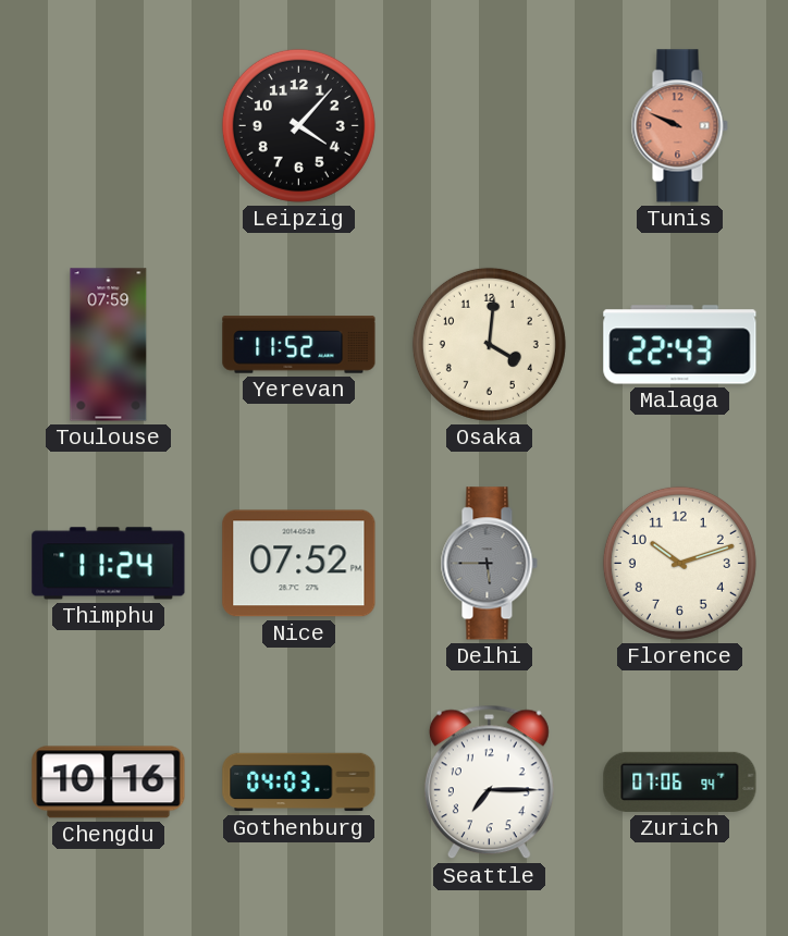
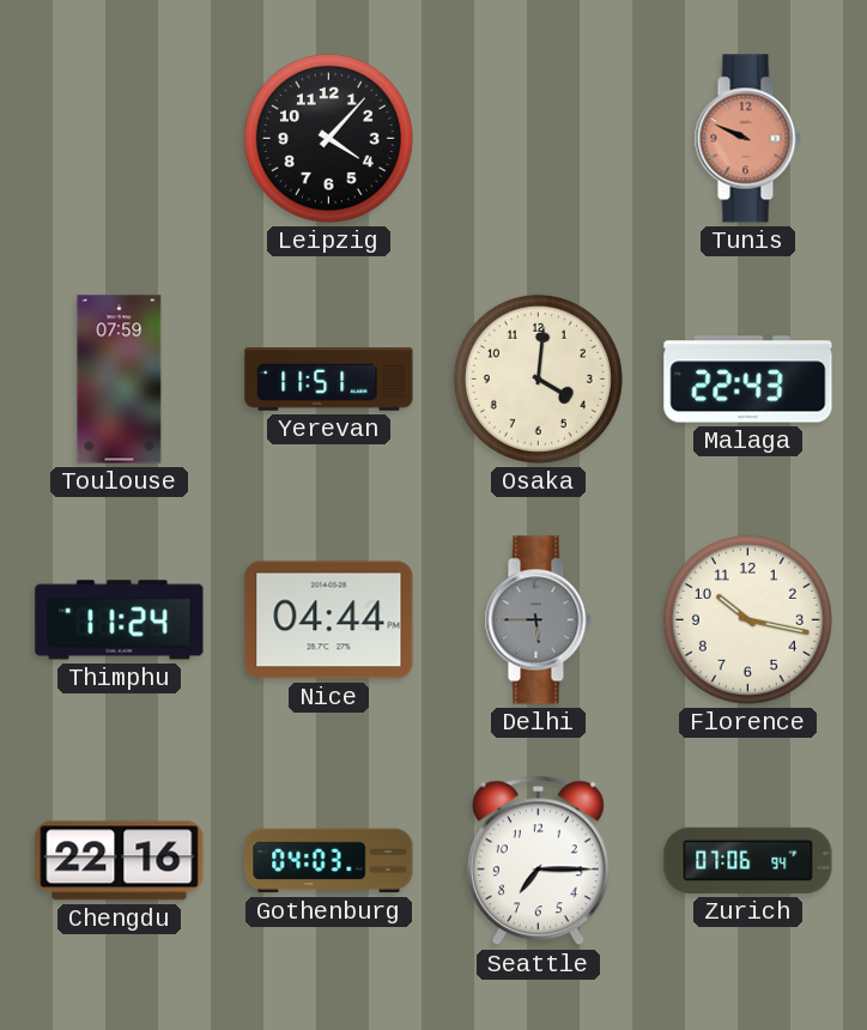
Yerevan: 11:52 -> 11:51
Nice: 07:52 -> 04:44
Florence: 10:12 -> 10:17
Chengdu: 10:16 -> 22:16
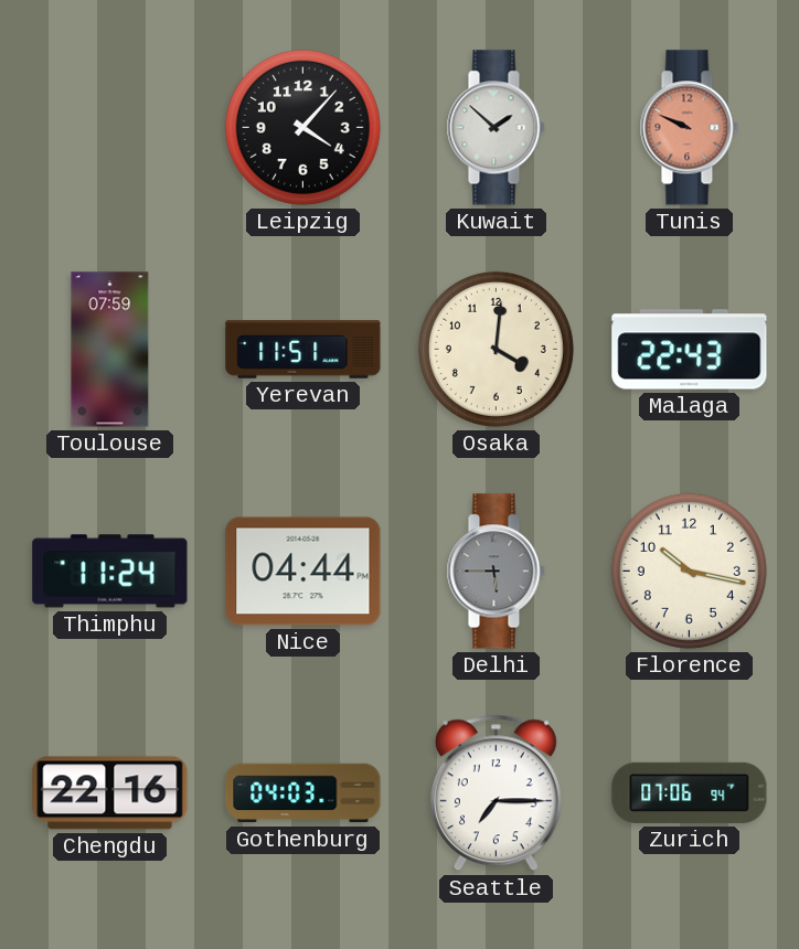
Kuwait: none -> 1:52
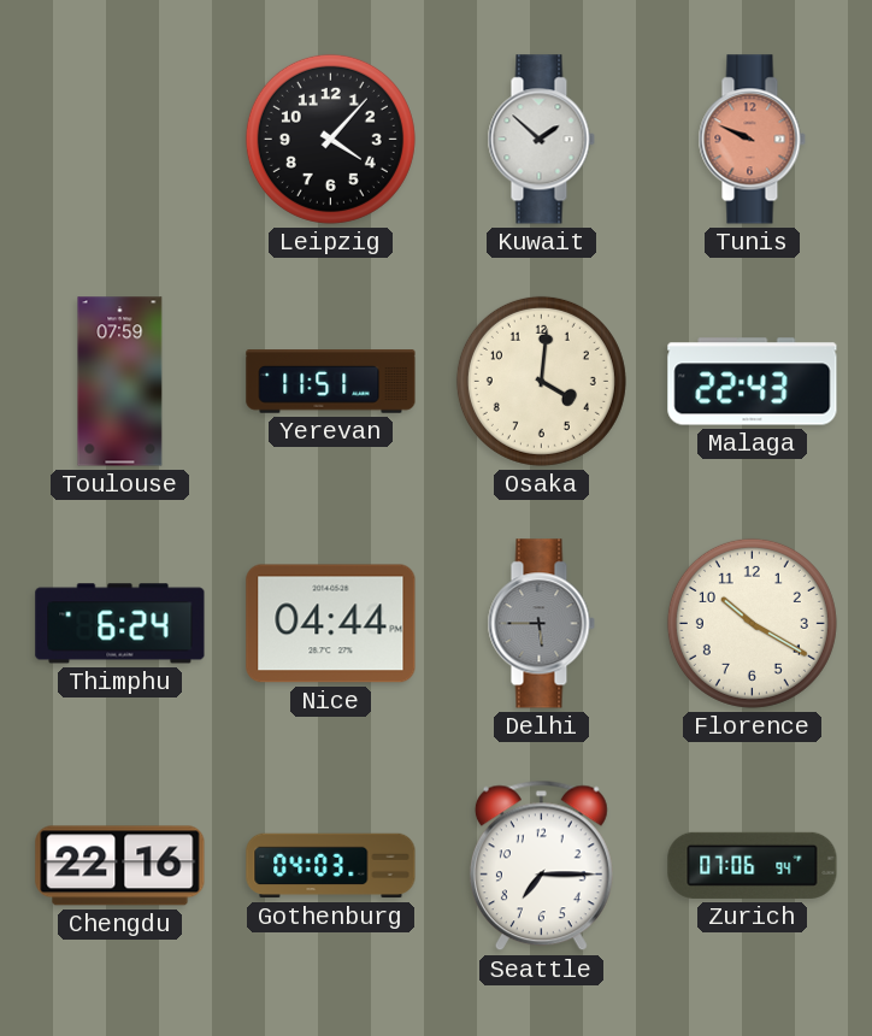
Thimphu: 11:24 -> 6:24
Florence: 10:17 -> 10:20
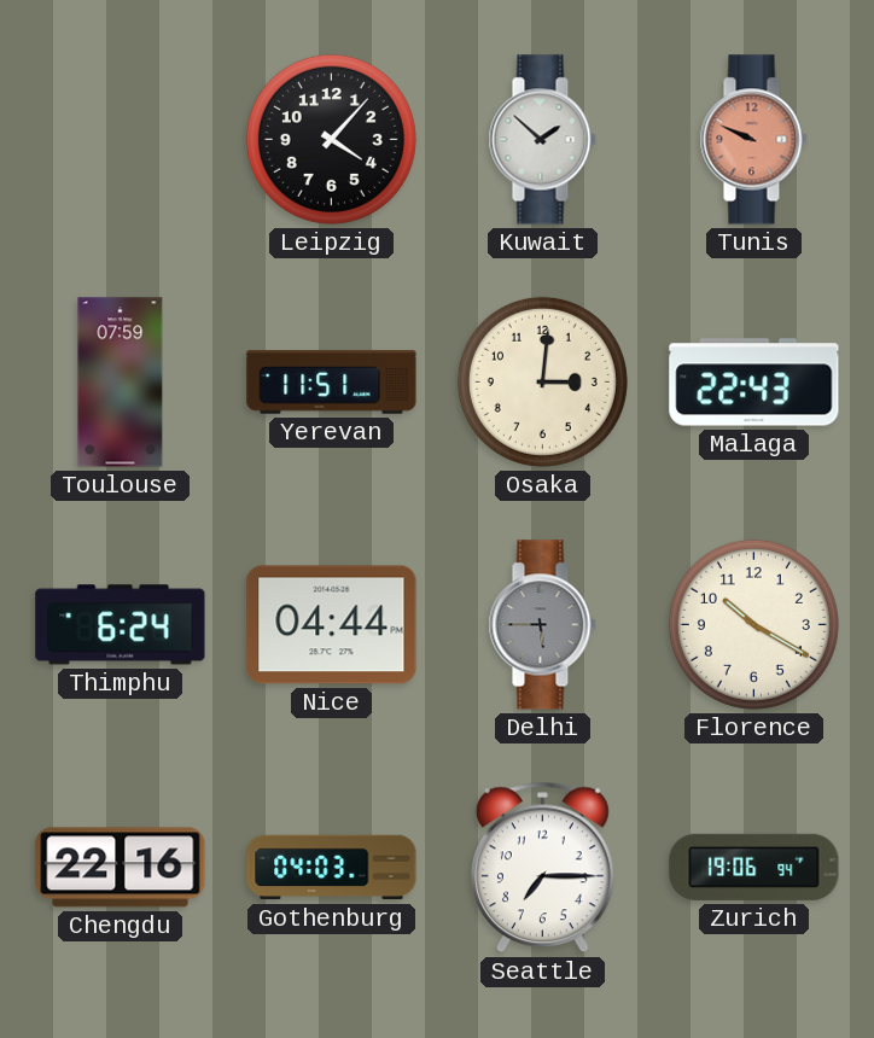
Osaka: 4:01 -> 3:01
Zurich: 07:06 -> 19:06
